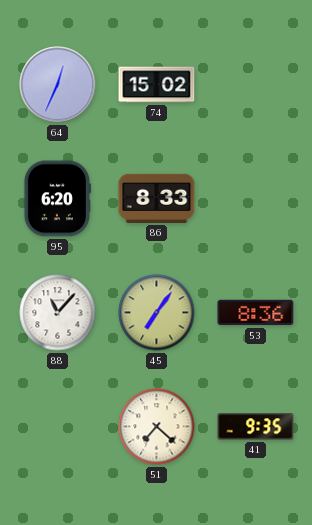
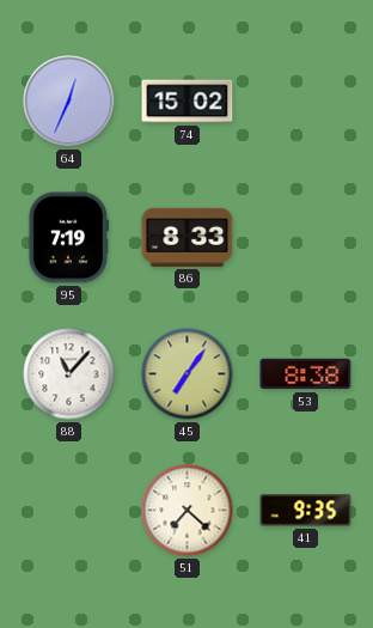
95: 6:20 -> 7:19
53: 8:36 -> 8:38
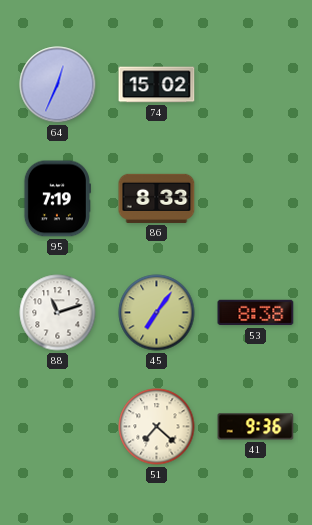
88: 11:07 -> 11:12
41: 9:35 -> 9:36
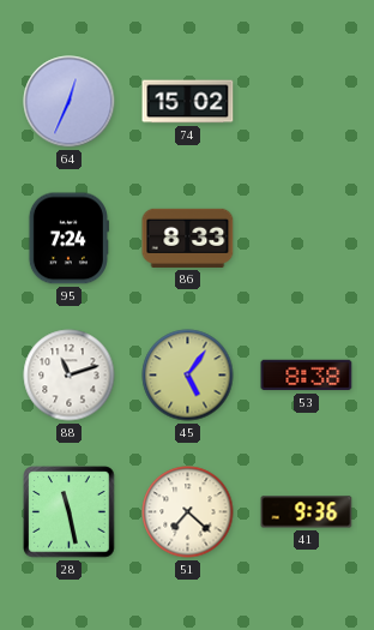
95: 7:19 -> 7:24
45: 7:06 -> 5:06
28: none -> 11:28
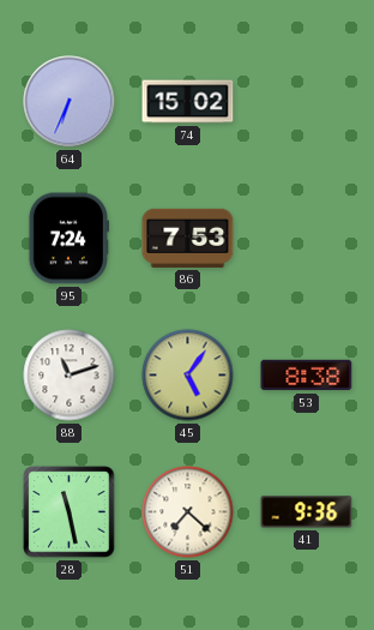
64: 12:34 -> 6:34
86: 8:33 -> 7:53
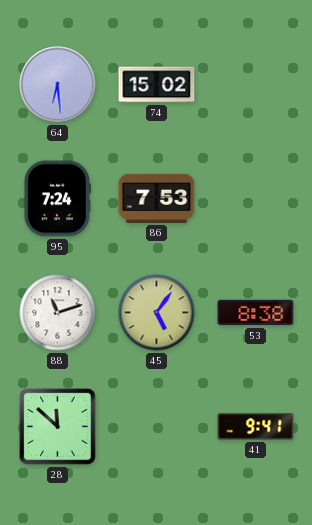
64: 6:34 -> 6:29
28: 11:28 -> 11:52
51: 7:22 -> none
41: 9:36 -> 9:41
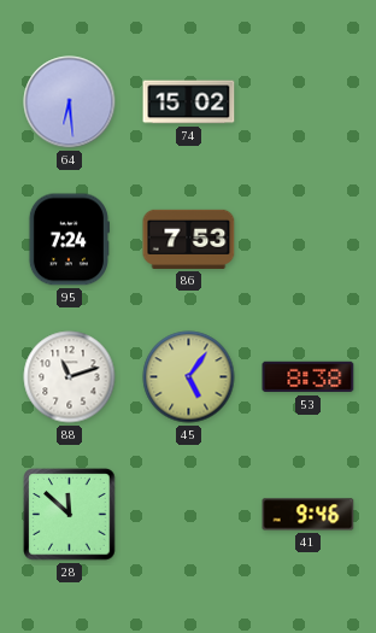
41: 9:41 -> 9:46
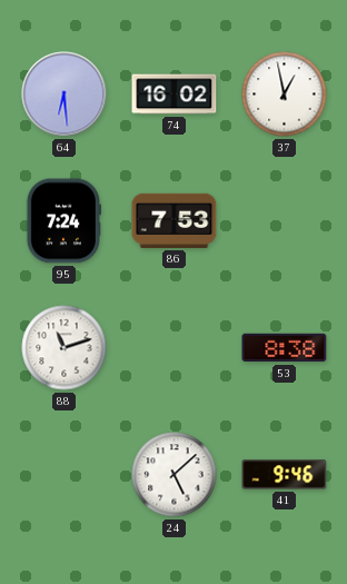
74: 15:02 -> 16:02
37: none -> 12:58
45: 5:06 -> none
28: 11:52 -> none
24: none -> 5:08
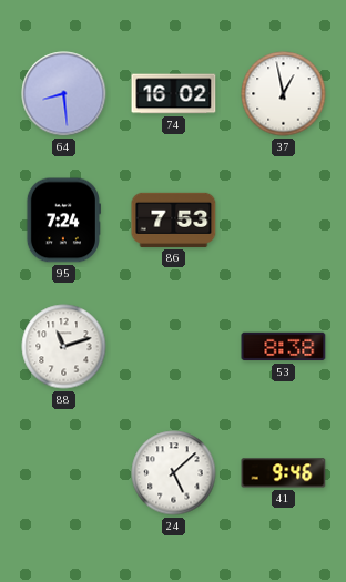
64: 6:29 -> 8:29
